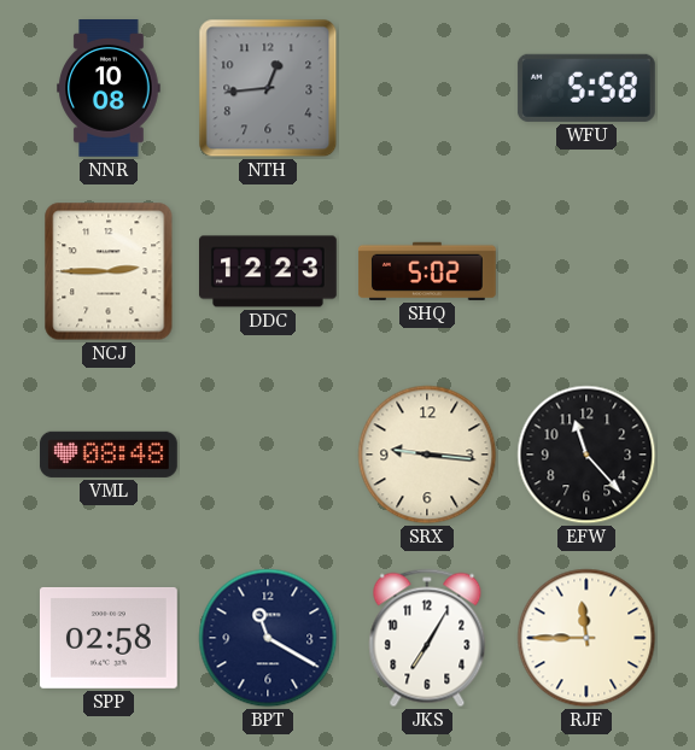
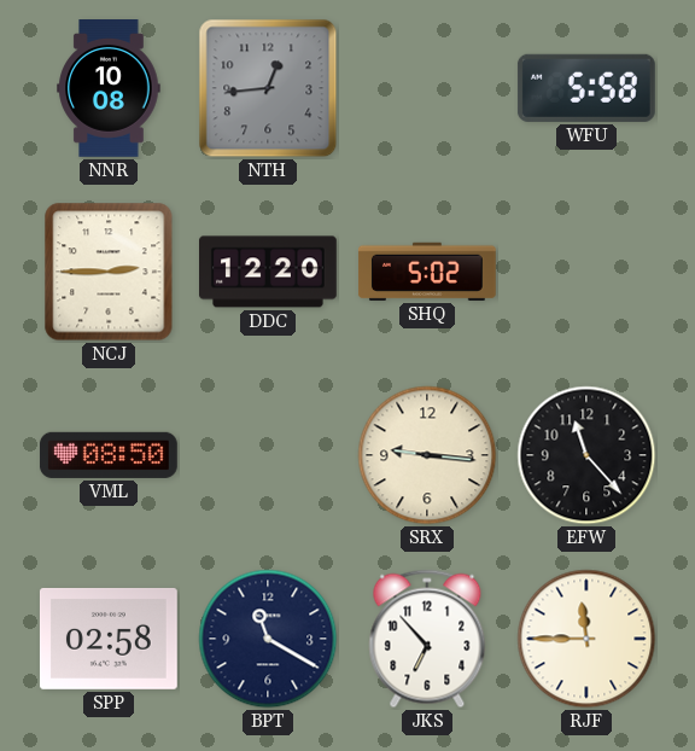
DDC: 12:23 -> 12:20
VML: 08:48 -> 08:50
JKS: 7:05 -> 6:53
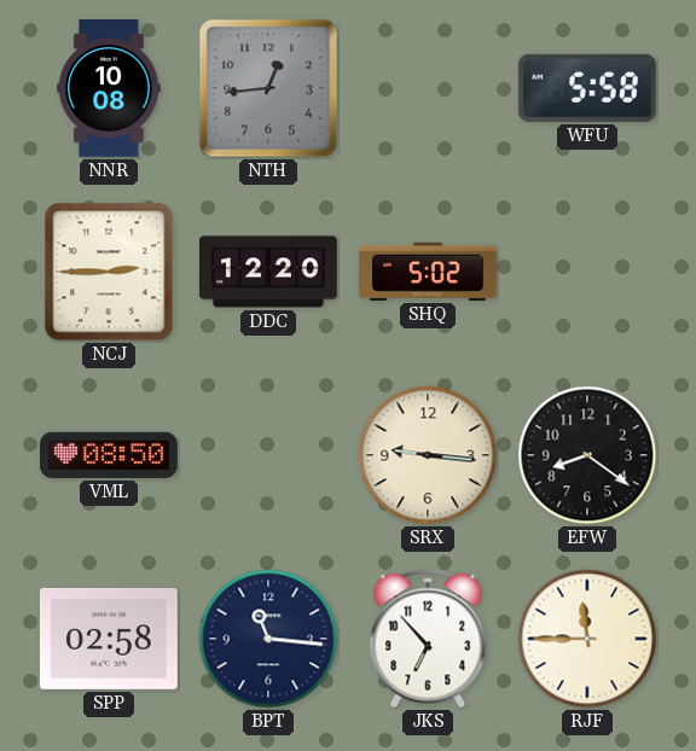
EFW: 11:23 -> 8:21
BPT: 11:20 -> 11:16
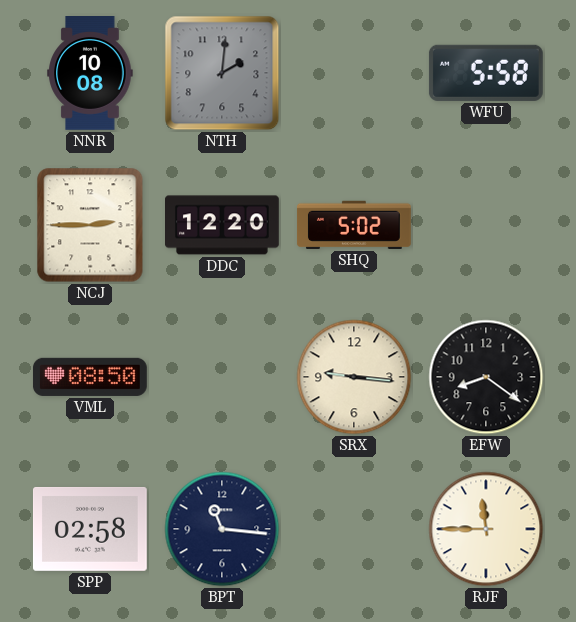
NTH: 12:44 -> 2:01
JKS: 6:53 -> none
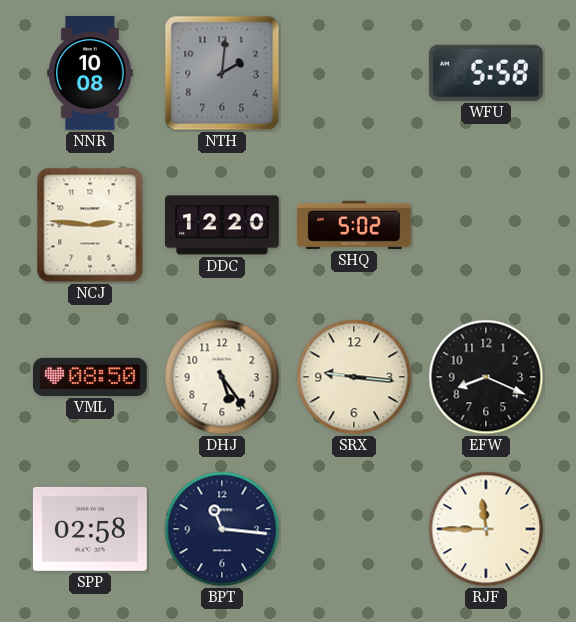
NCJ: 2:45 -> 2:46
DHJ: none -> 5:24
EFW: 8:21 -> 8:19
